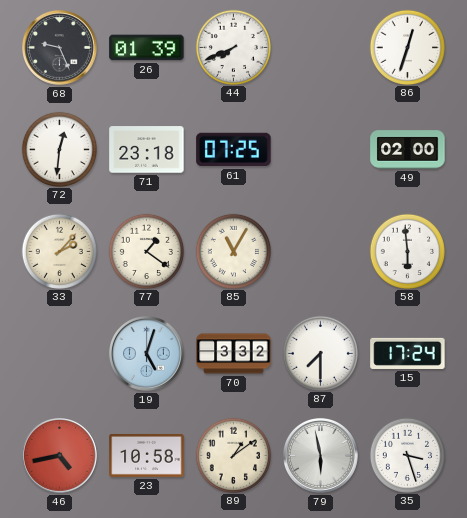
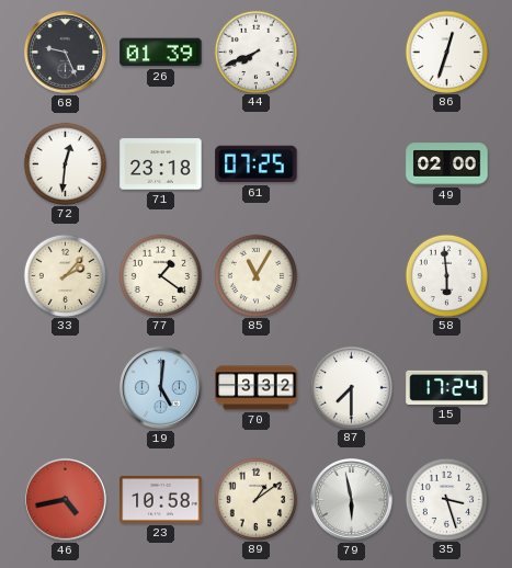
19: 5:03 -> 5:01
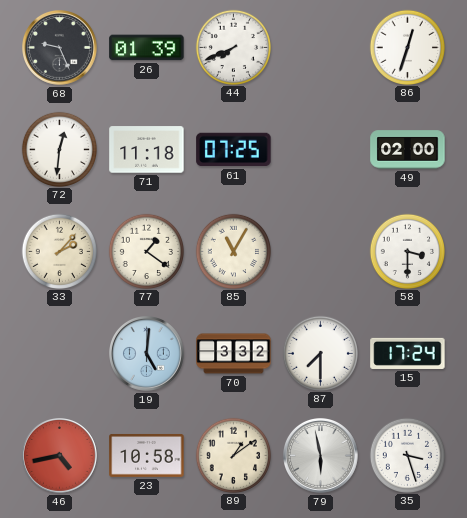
71: 23:18 -> 11:18
58: 5:59 -> 3:30
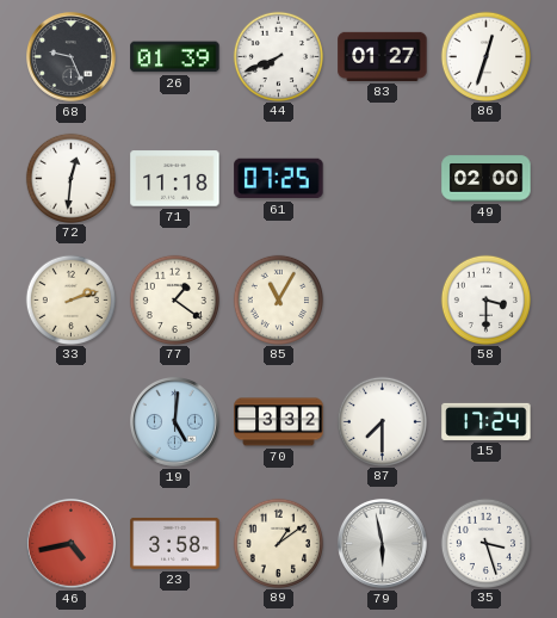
83: none -> 01:27
33: 2:07 -> 2:12
23: 10:58 -> 3:58
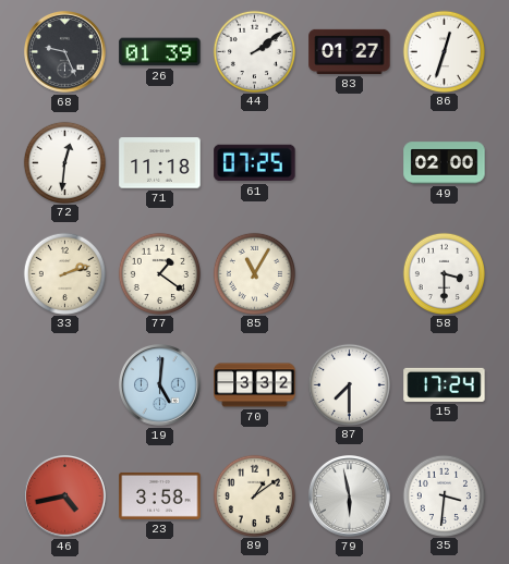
44: 7:41 -> 2:09
35: 3:27 -> 3:31
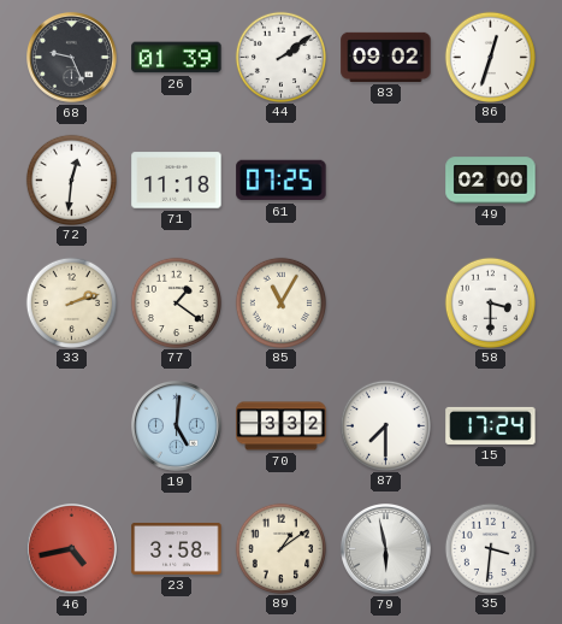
83: 01:27 -> 09:02
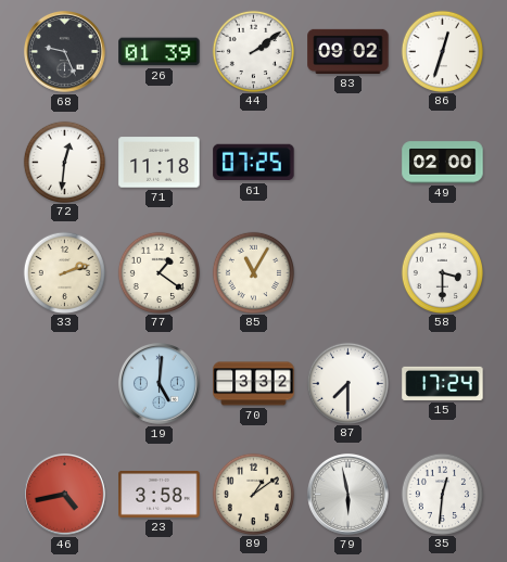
35: 3:31 -> 12:31
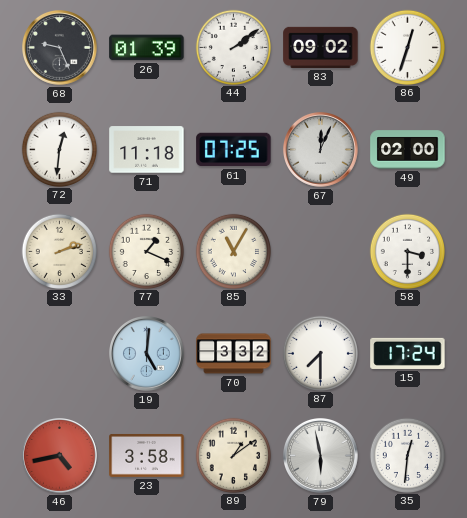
67: none -> 12:04
77: 1:21 -> 1:19
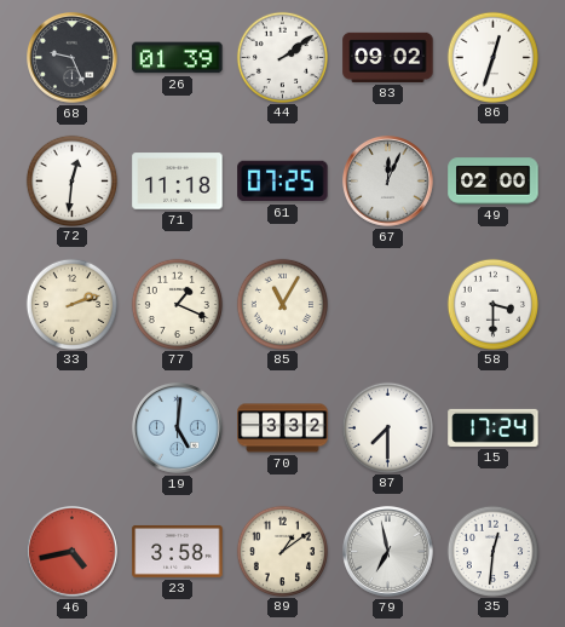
79: 5:58 -> 6:58
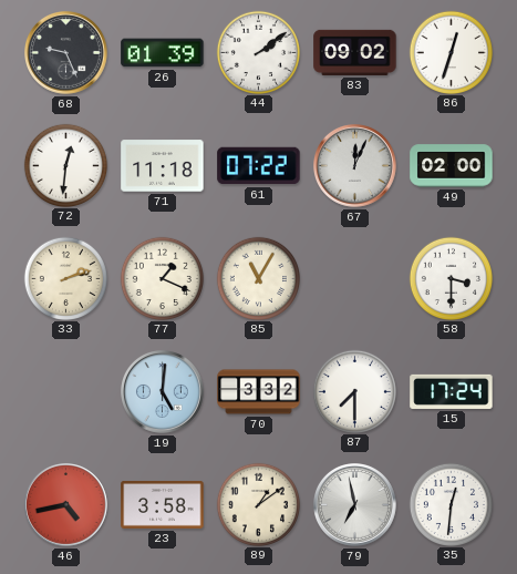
61: 07:25 -> 07:22
